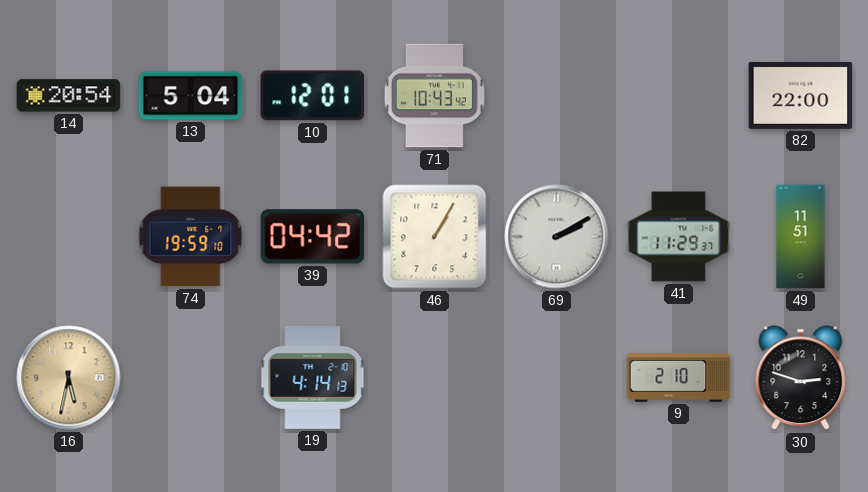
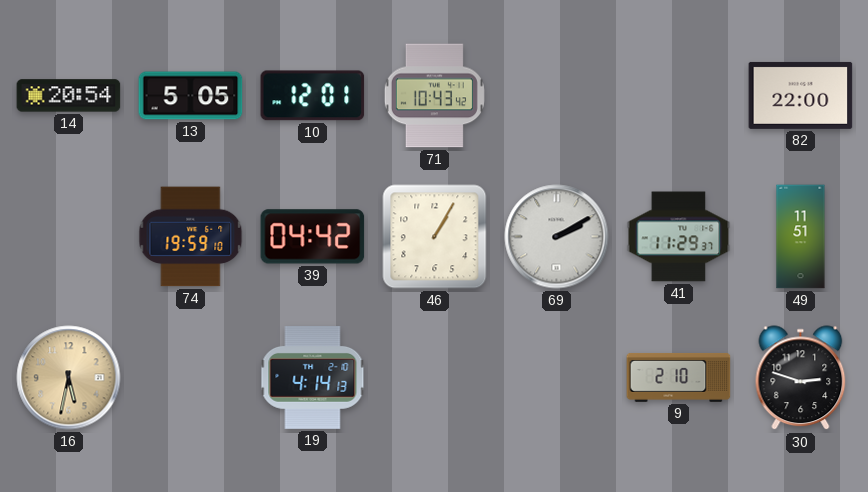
13: 5:04 -> 5:05
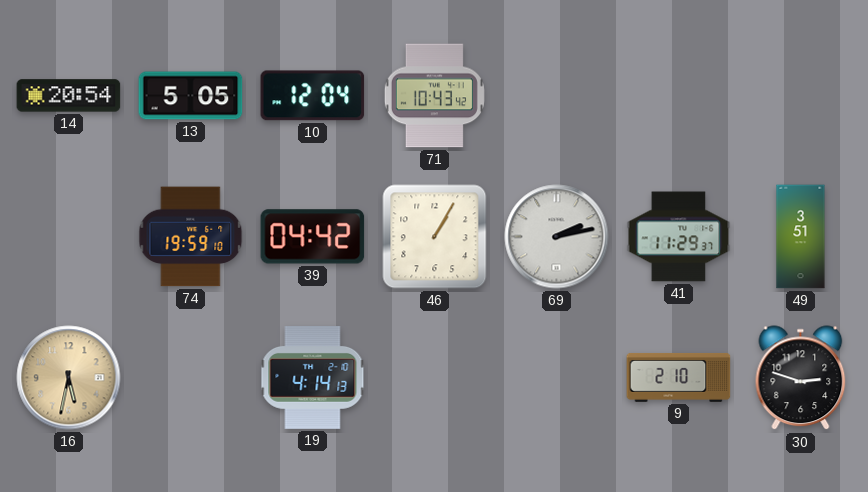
10: 12:01 -> 12:04
82: 22:00 -> none
69: 2:10 -> 2:13
49: 11:51 -> 3:51
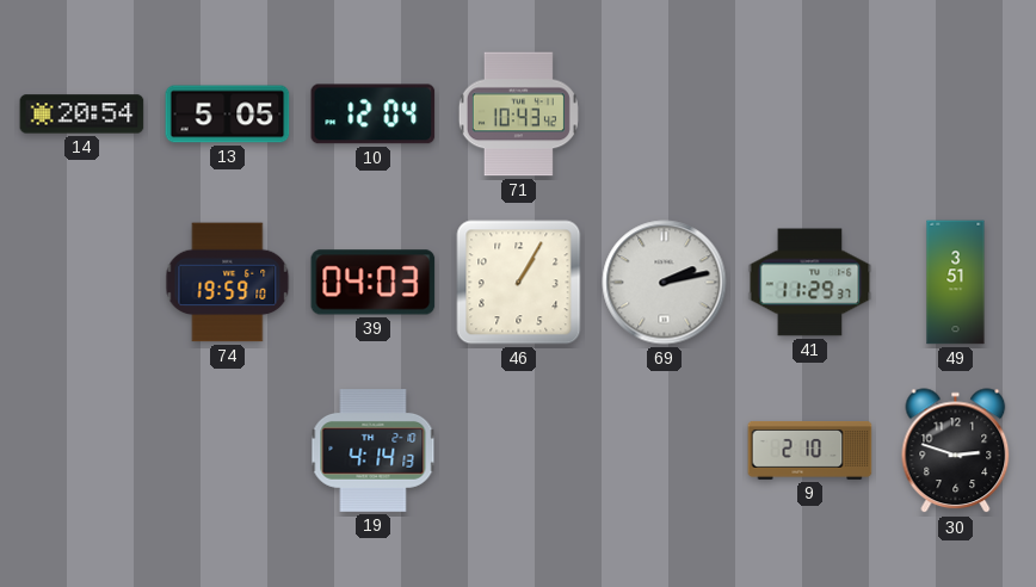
39: 04:42 -> 04:03
16: 5:32 -> none
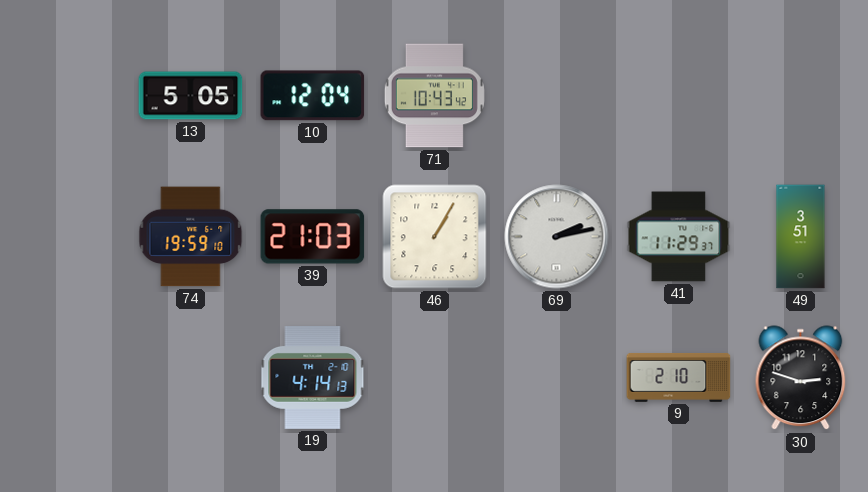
14: 20:54 -> none
39: 04:03 -> 21:03
